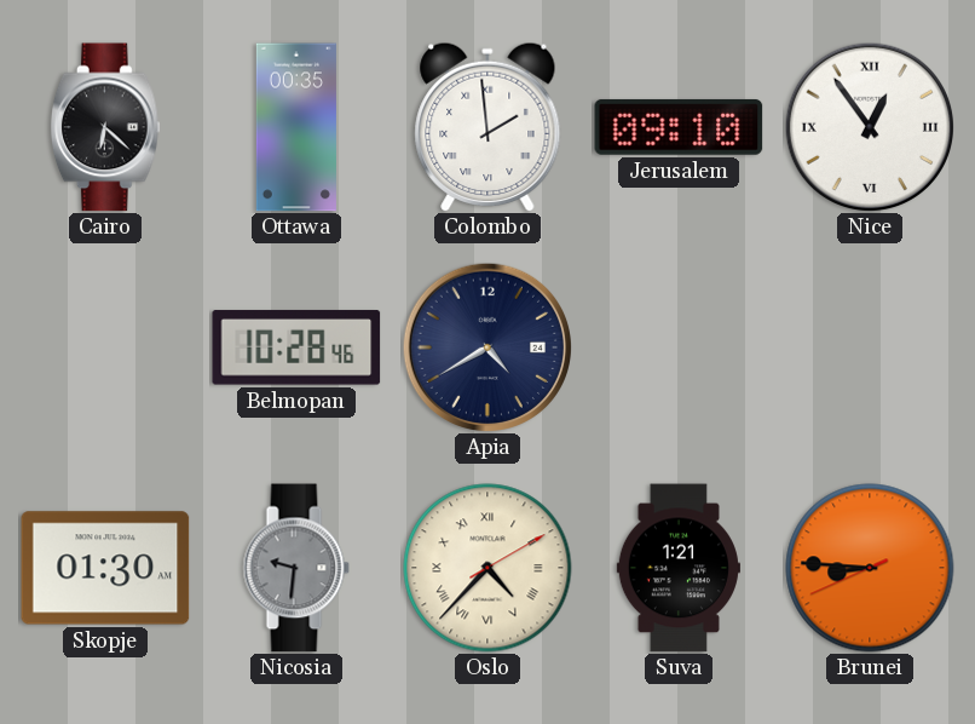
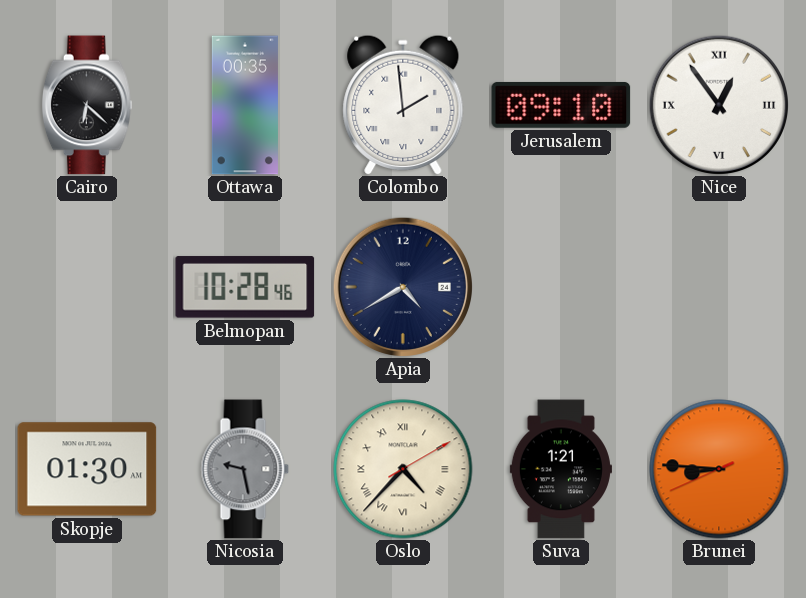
Nicosia: 9:31 -> 9:28
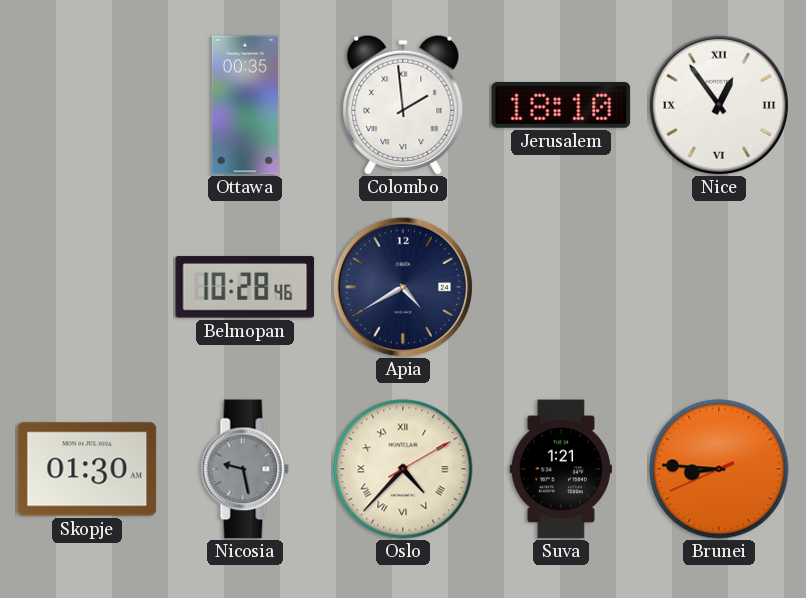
Cairo: 6:22 -> none
Jerusalem: 09:10 -> 18:10
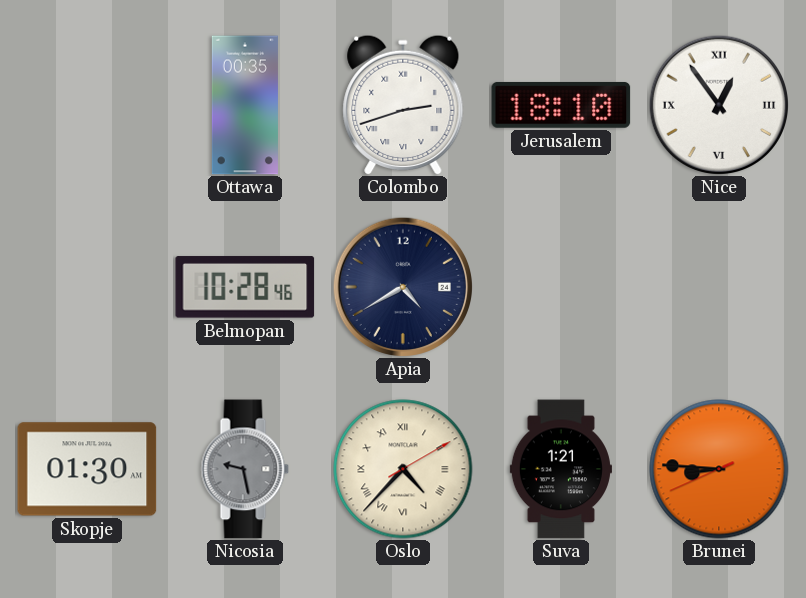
Colombo: 1:59 -> 2:42
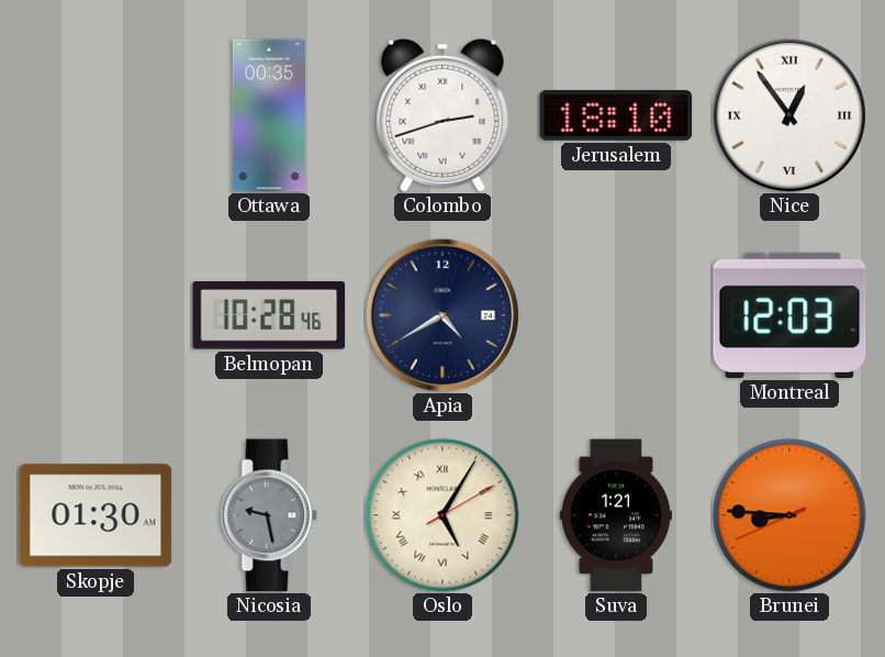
Montreal: none -> 12:03
Oslo: 4:37 -> 5:05
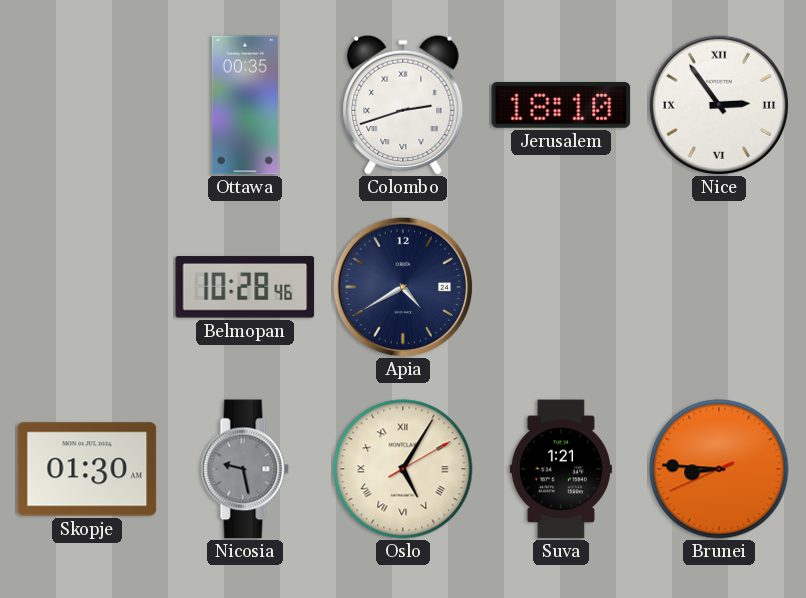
Nice: 12:54 -> 2:54
Montreal: 12:03 -> none
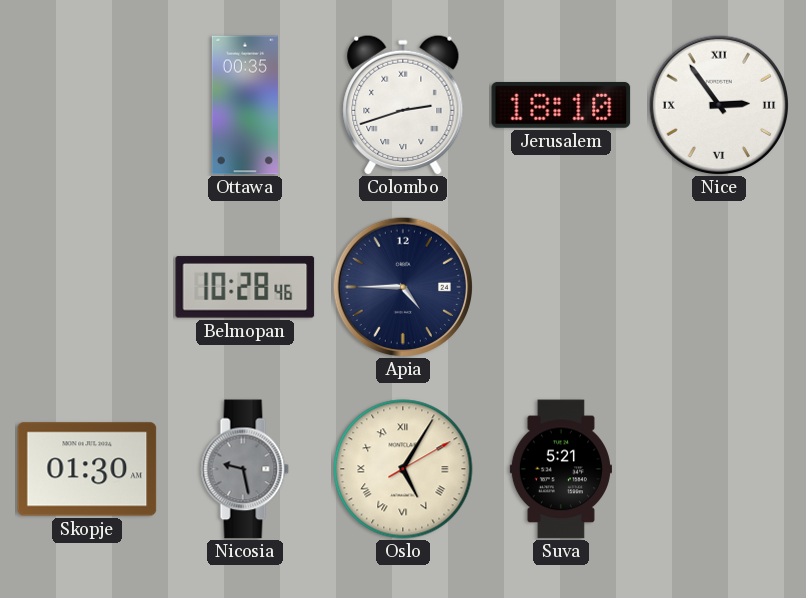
Apia: 4:40 -> 4:45
Suva: 1:21 -> 5:21
Brunei: 8:45 -> none
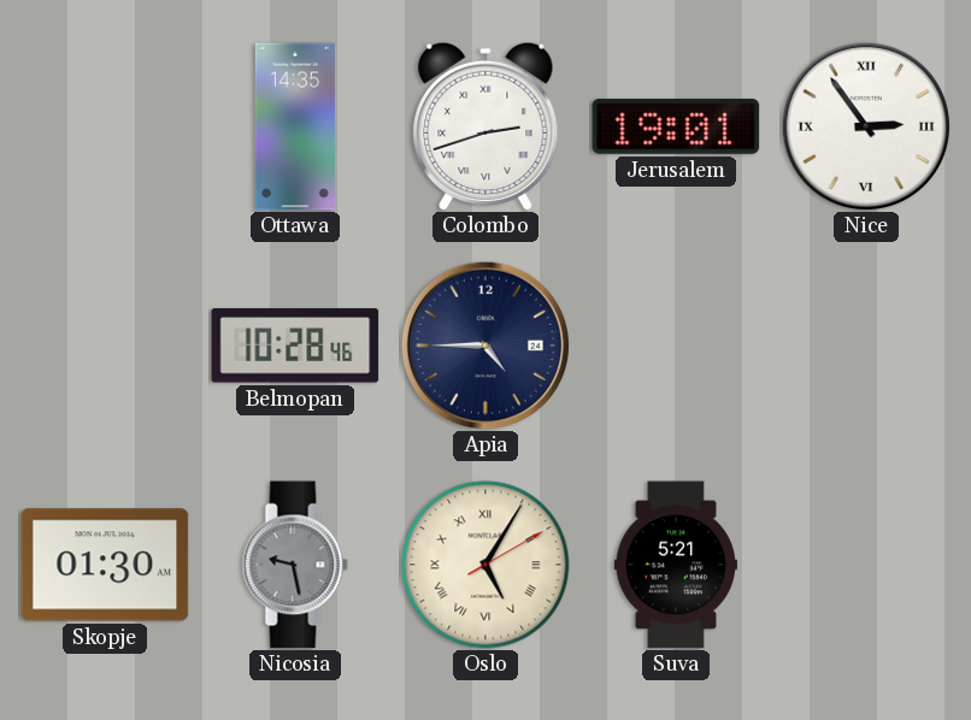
Ottawa: 00:35 -> 14:35
Jerusalem: 18:10 -> 19:01
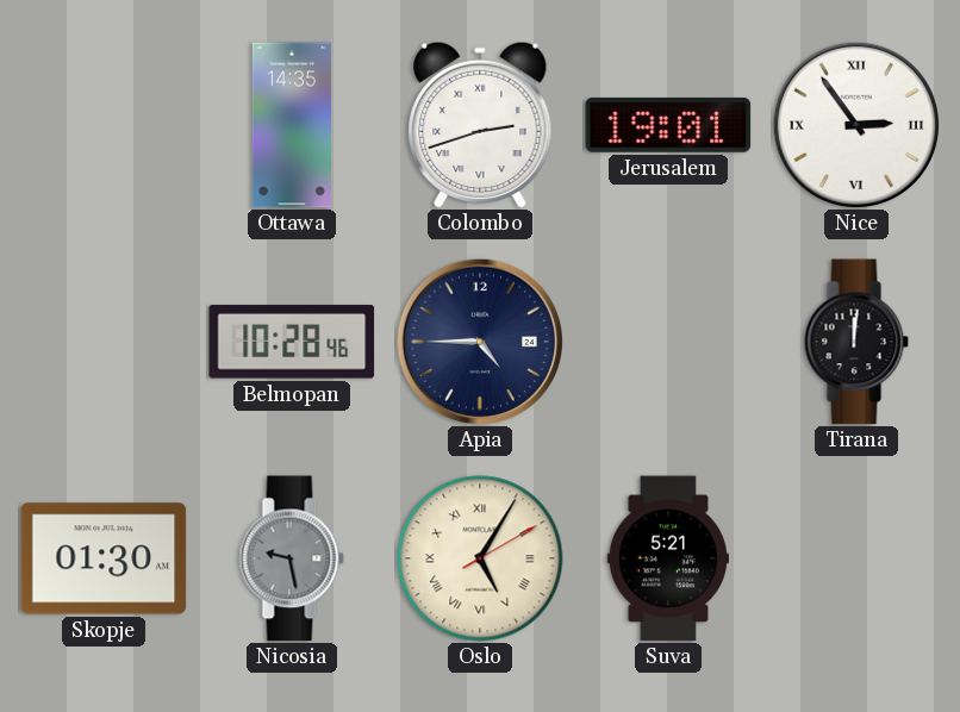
Tirana: none -> 12:01
